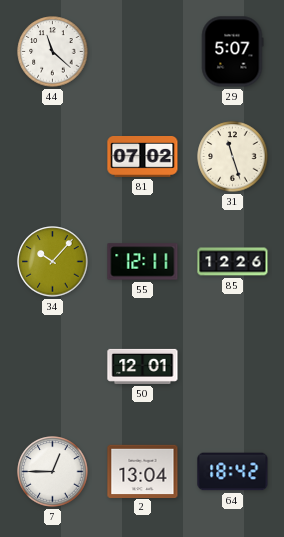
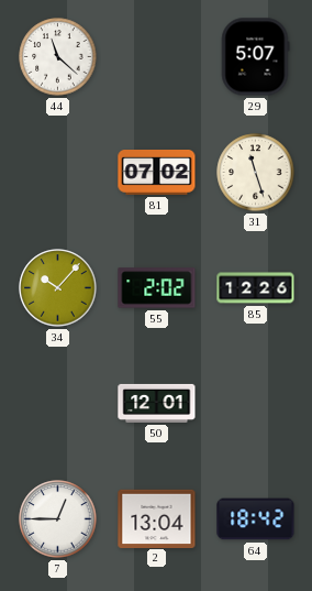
55: 12:11 -> 2:02
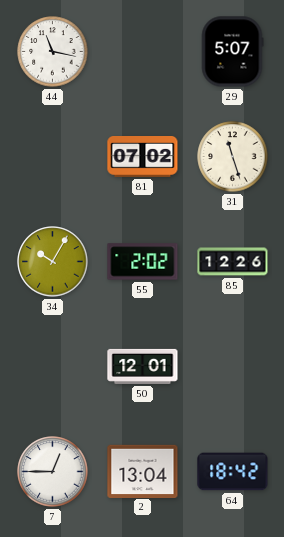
44: 11:22 -> 11:17
34: 10:07 -> 10:05
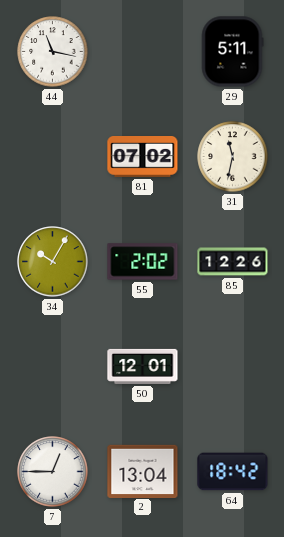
29: 5:07 -> 5:11
31: 11:27 -> 11:32
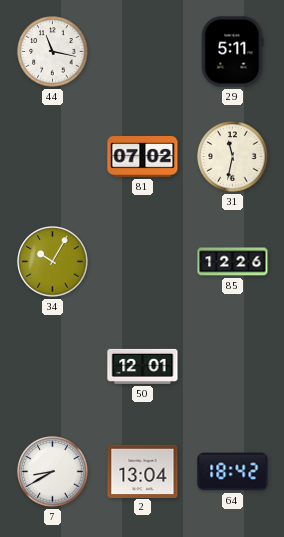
55: 2:02 -> none
7: 12:45 -> 8:40
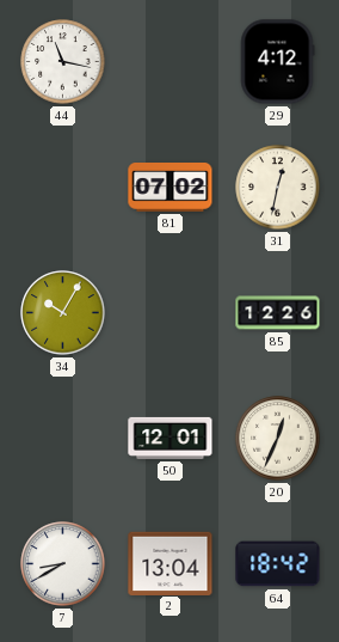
29: 5:11 -> 4:12
31: 11:32 -> 12:32
20: none -> 12:34
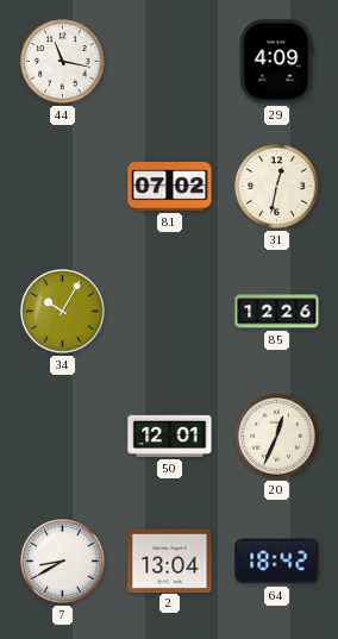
29: 4:12 -> 4:09
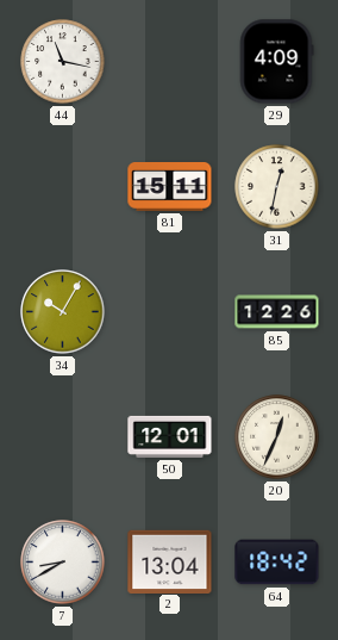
81: 07:02 -> 15:11
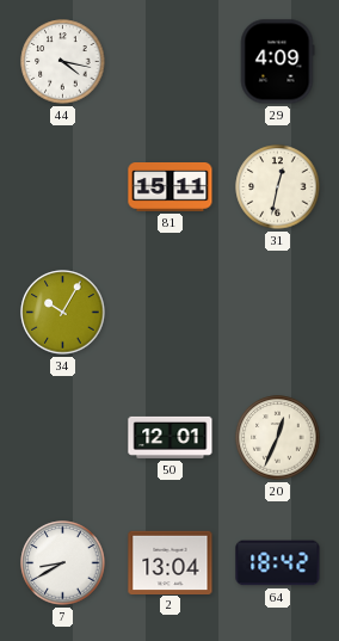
44: 11:17 -> 4:17
85: 12:26 -> none
